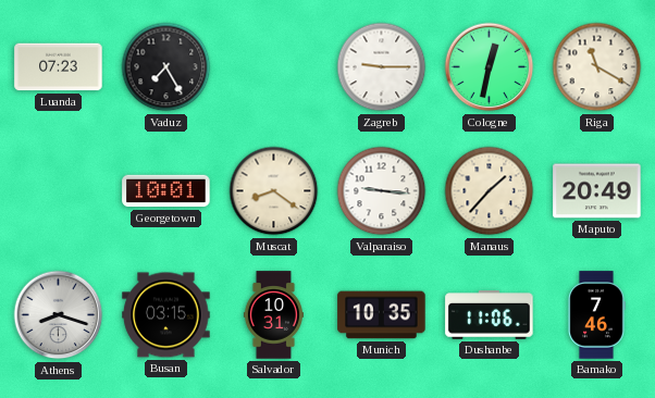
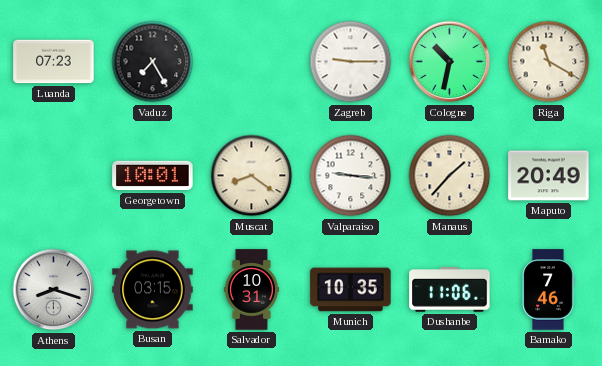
Cologne: 12:32 -> 10:32
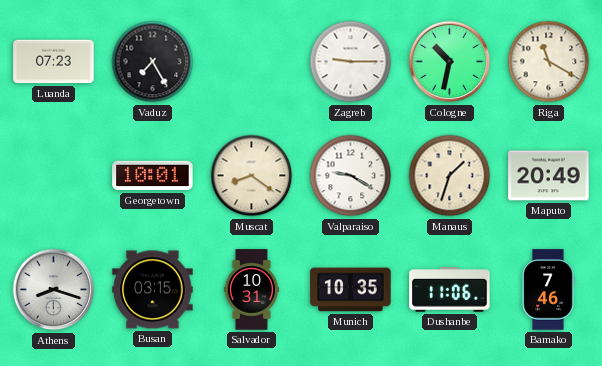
Valparaiso: 9:16 -> 9:20
Manaus: 1:37 -> 1:33
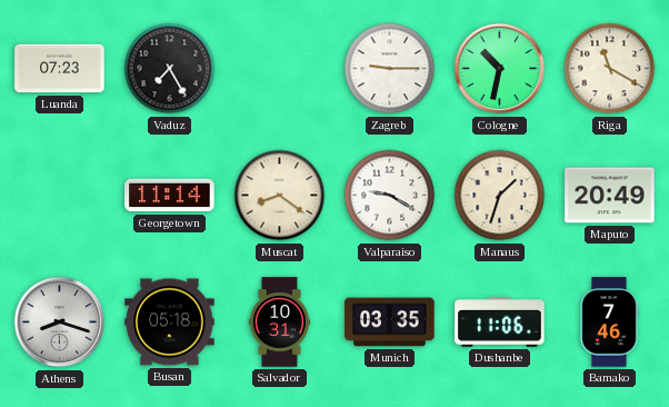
Georgetown: 10:01 -> 11:14
Busan: 03:15 -> 05:18
Munich: 10:35 -> 03:35
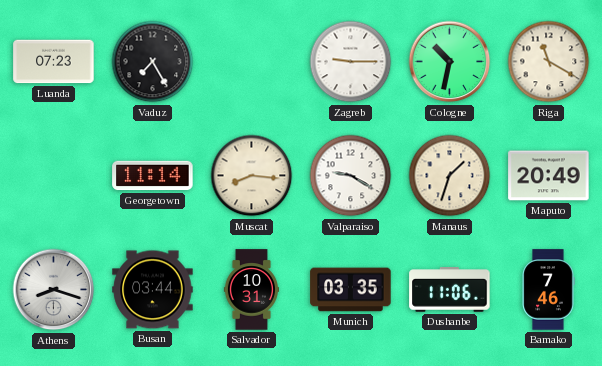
Muscat: 8:21 -> 8:16
Busan: 05:18 -> 03:44
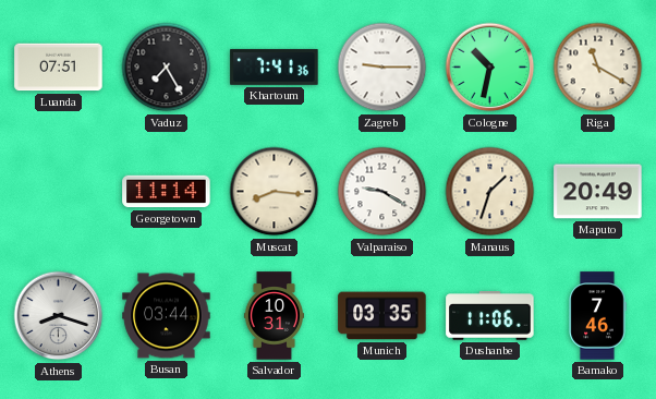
Luanda: 07:23 -> 07:51
Khartoum: none -> 7:41
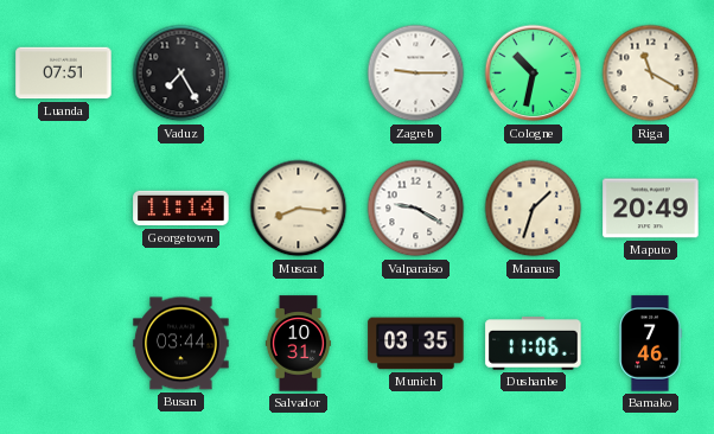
Khartoum: 7:41 -> none
Athens: 8:18 -> none
